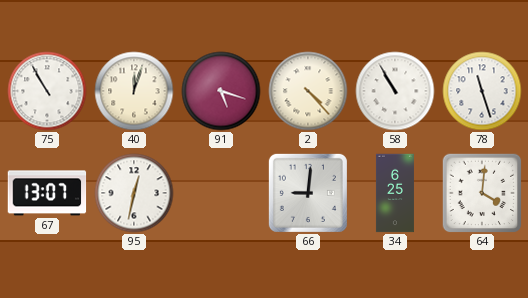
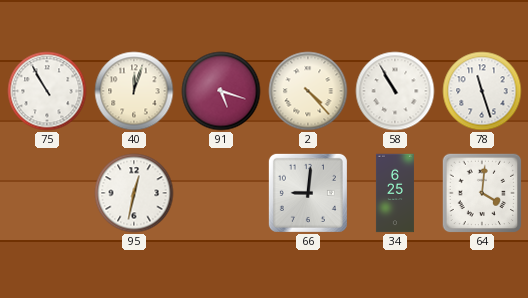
67: 13:07 -> none
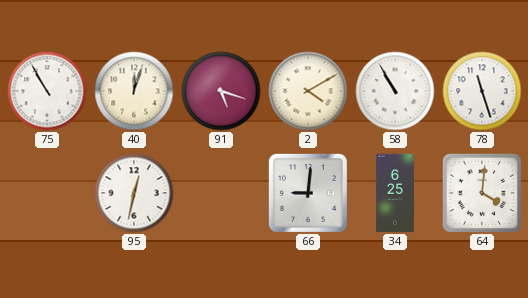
2: 4:23 -> 4:10
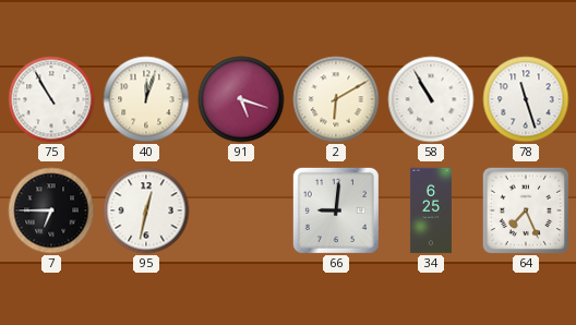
2: 4:10 -> 6:10
7: none -> 6:45
64: 4:01 -> 7:26
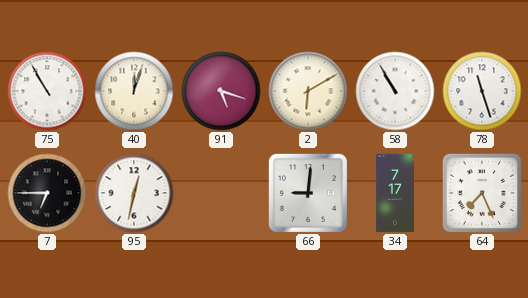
34: 6:25 -> 7:17
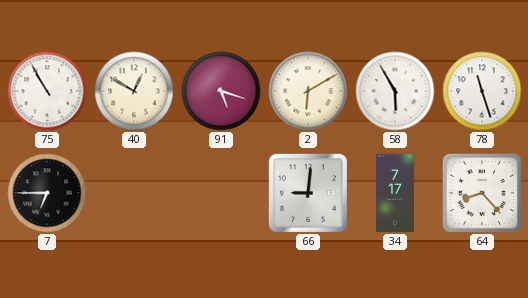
40: 12:03 -> 12:50
58: 10:55 -> 5:55
95: 12:32 -> none
64: 7:26 -> 8:23
